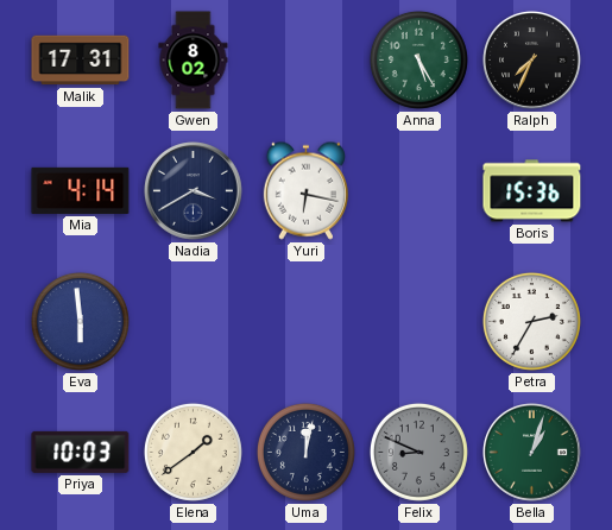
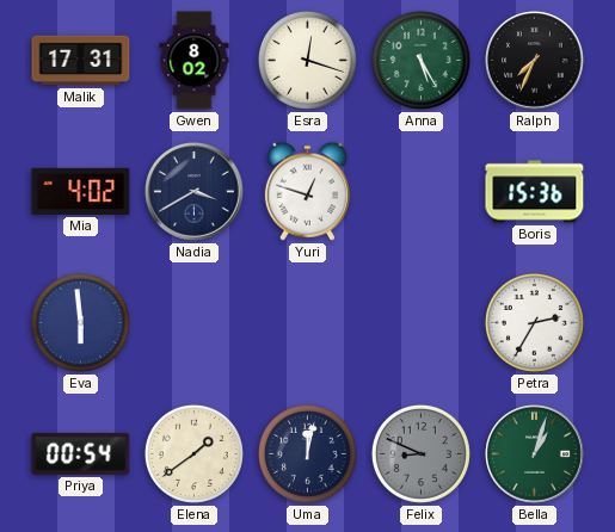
Esra: none -> 12:18
Mia: 4:14 -> 4:02
Yuri: 6:17 -> 12:48
Priya: 10:03 -> 00:54
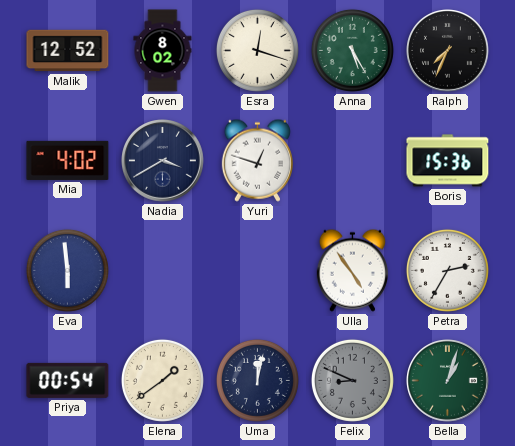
Malik: 17:31 -> 12:52
Ulla: none -> 4:54
